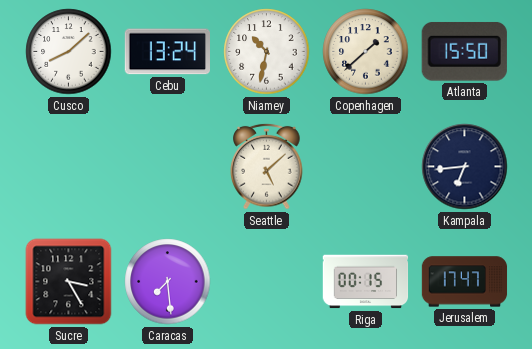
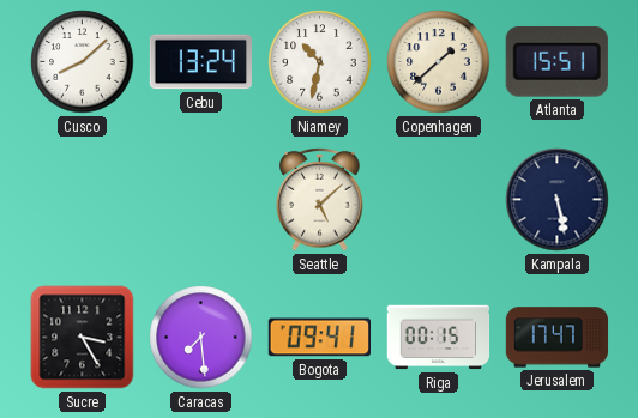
Atlanta: 15:50 -> 15:51
Kampala: 6:44 -> 5:28
Bogota: none -> 09:41
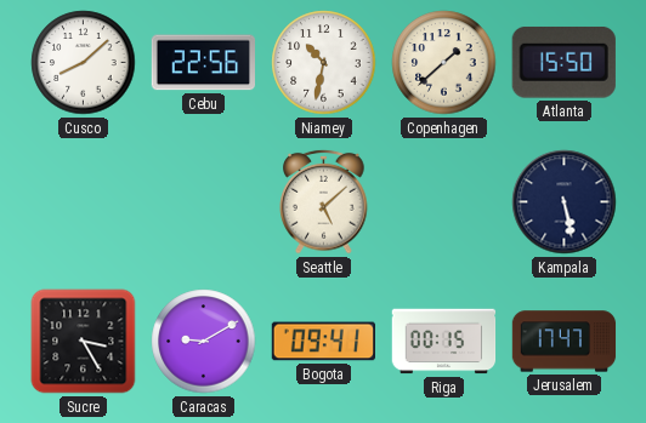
Cebu: 13:24 -> 22:56
Atlanta: 15:51 -> 15:50
Caracas: 7:29 -> 9:10
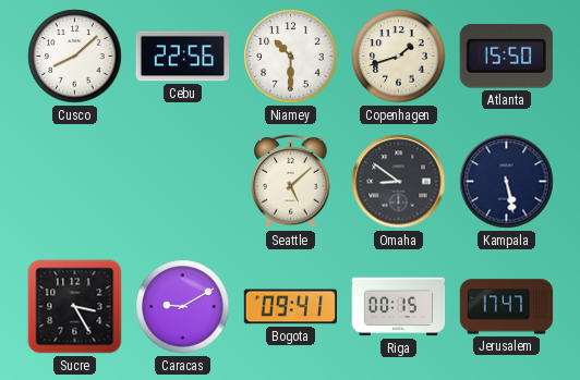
Niamey: 10:32 -> 10:30
Copenhagen: 1:38 -> 1:42
Omaha: none -> 8:51
